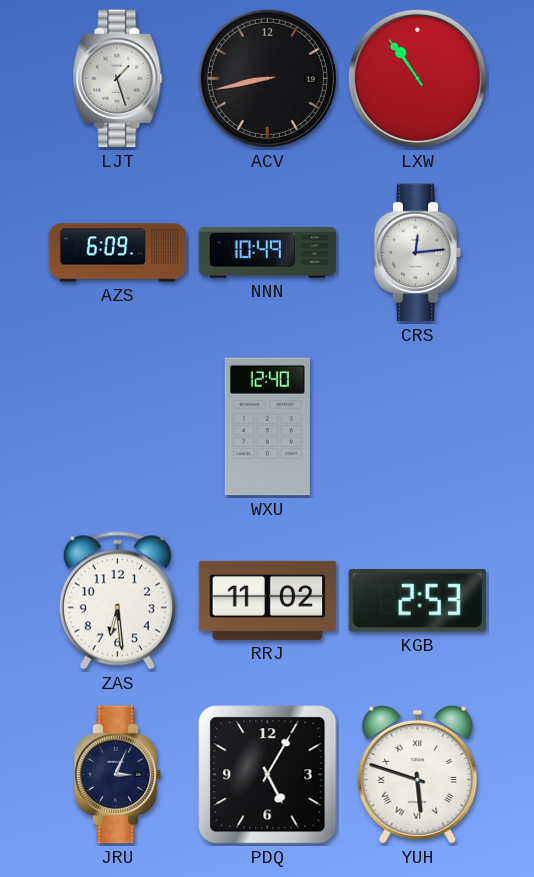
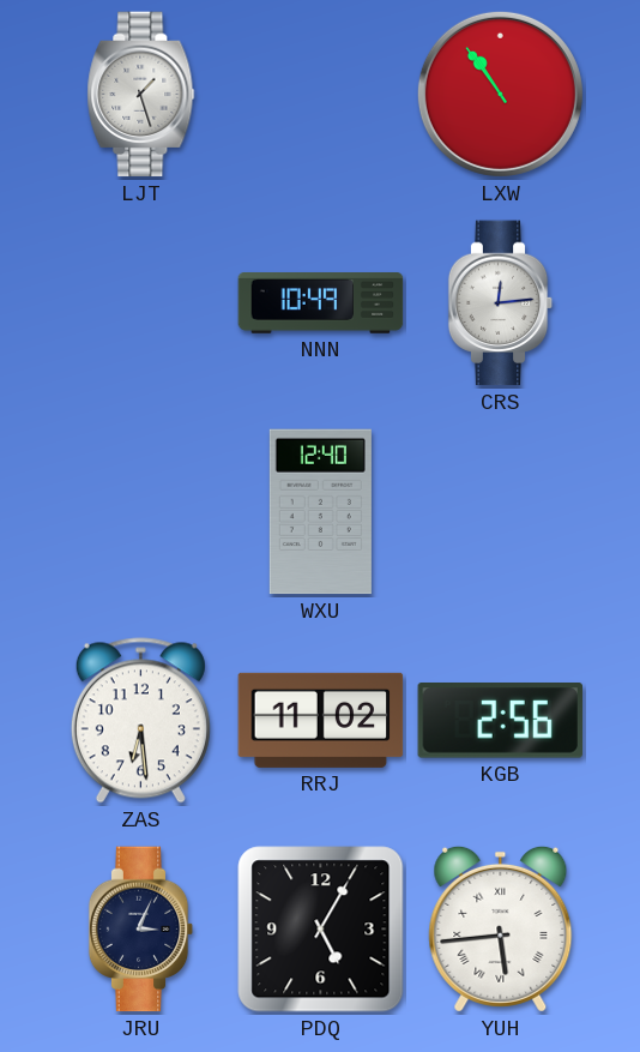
ACV: 8:43 -> none
AZS: 6:09 -> none
KGB: 2:53 -> 2:56
YUH: 5:48 -> 5:44
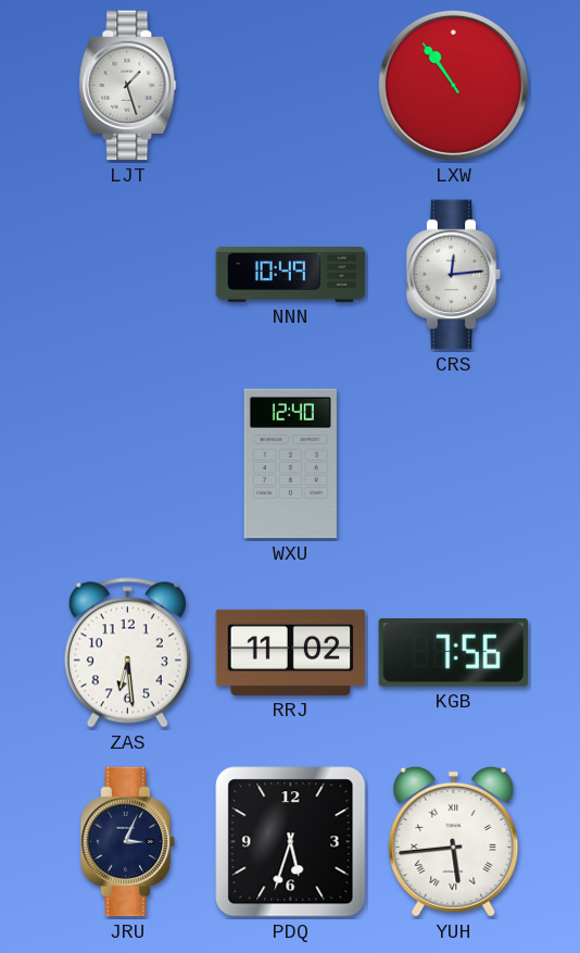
KGB: 2:56 -> 7:56
PDQ: 5:05 -> 5:33
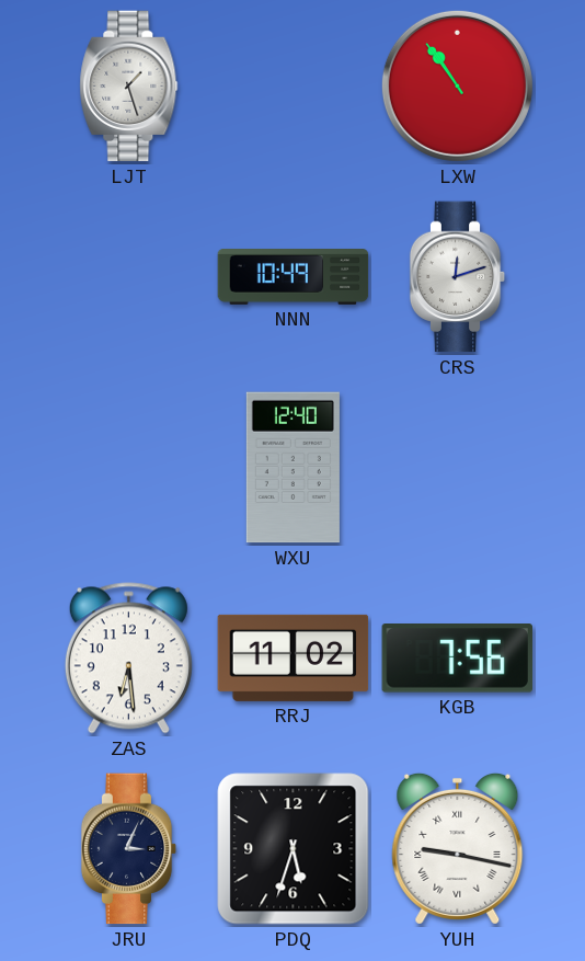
CRS: 12:14 -> 12:12
YUH: 5:44 -> 9:17
